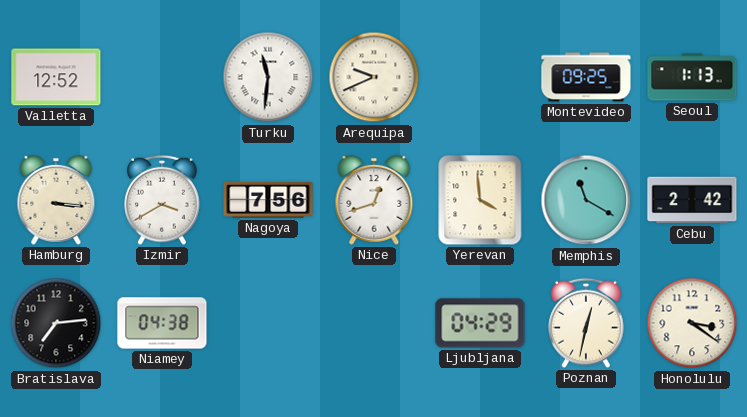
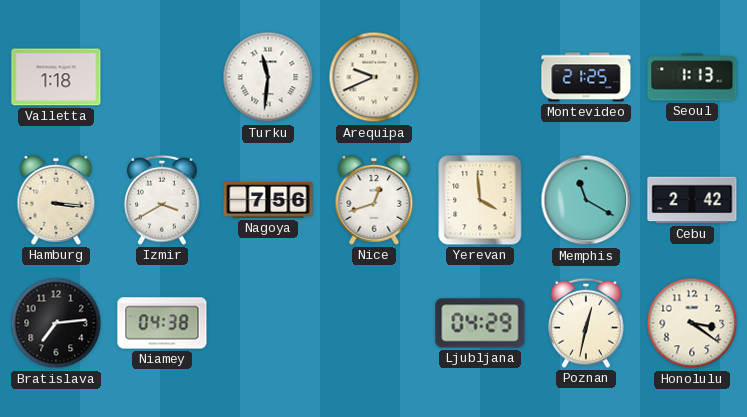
Valletta: 12:52 -> 1:18
Montevideo: 09:25 -> 21:25
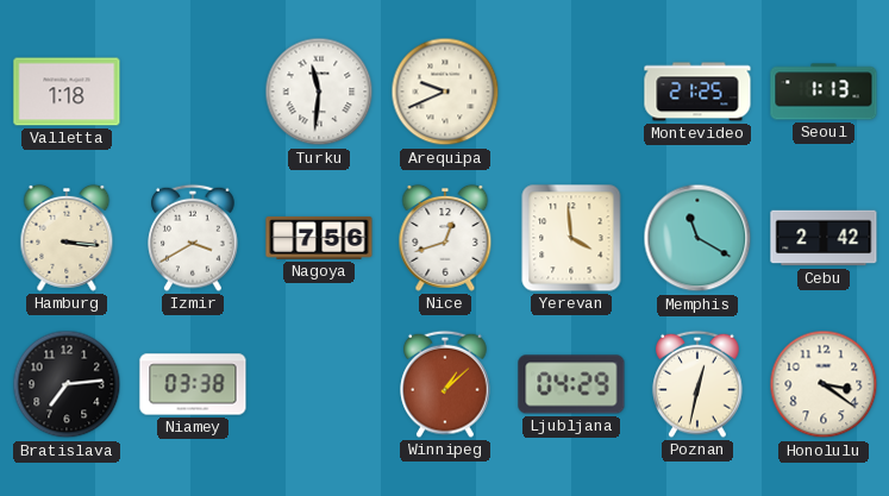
Niamey: 04:38 -> 03:38
Winnipeg: none -> 1:08
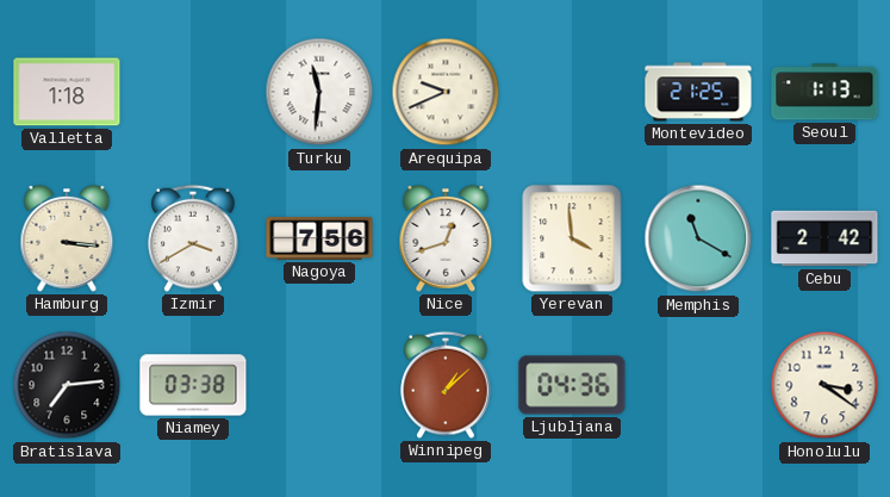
Ljubljana: 04:29 -> 04:36
Poznan: 12:32 -> none
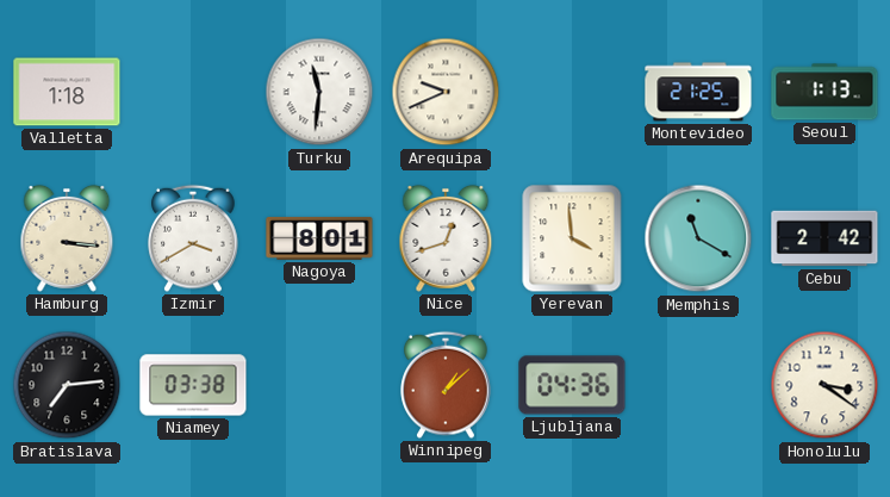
Nagoya: 7:56 -> 8:01
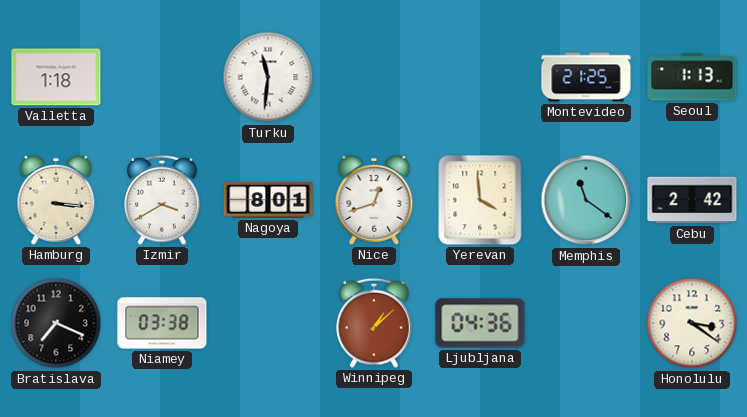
Arequipa: 9:41 -> none
Memphis: 11:20 -> 11:21
Bratislava: 7:14 -> 7:19
